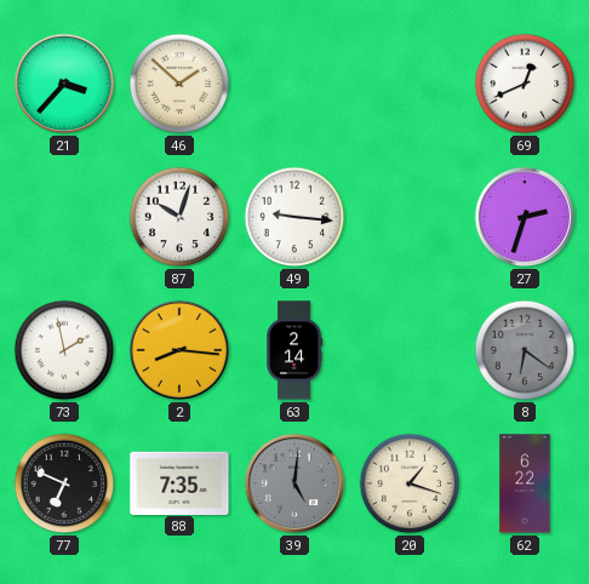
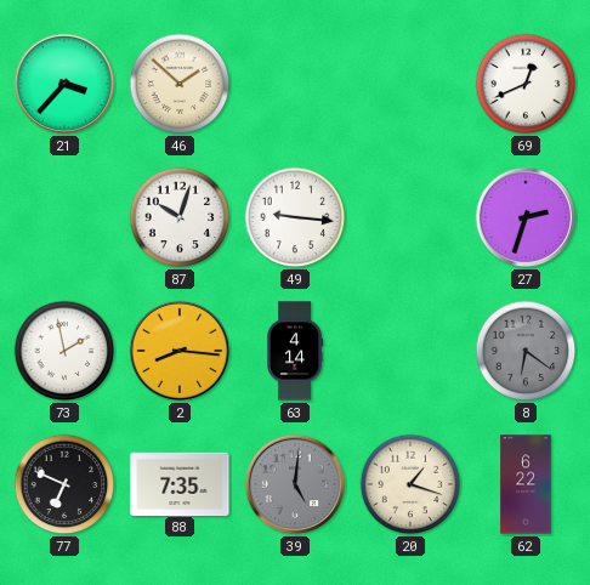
63: 2:14 -> 4:14
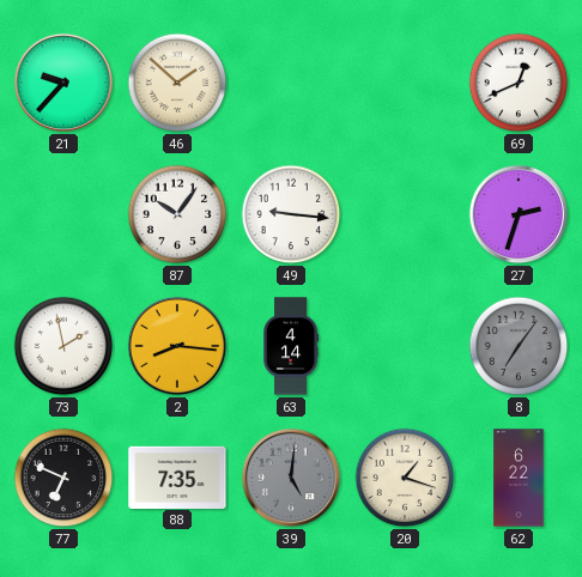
21: 3:37 -> 9:37
87: 10:03 -> 10:06
8: 6:21 -> 7:06
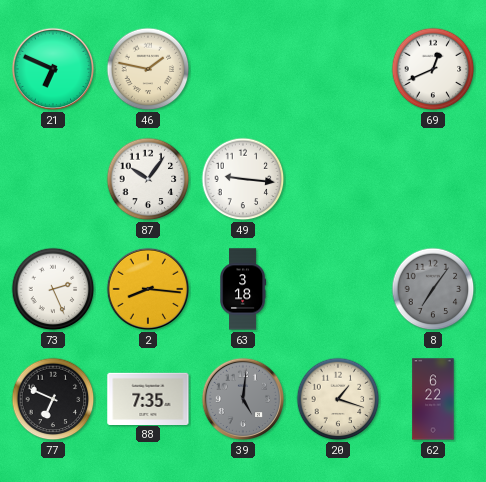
21: 9:37 -> 6:49
46: 1:52 -> 1:47
27: 2:33 -> none
73: 1:58 -> 2:26
63: 4:14 -> 3:18
